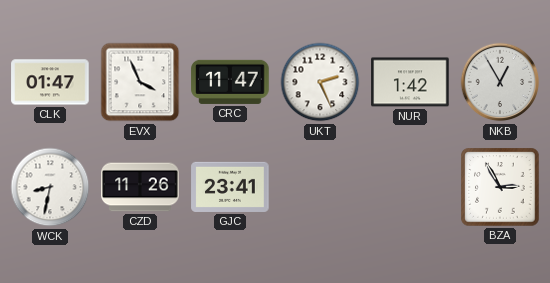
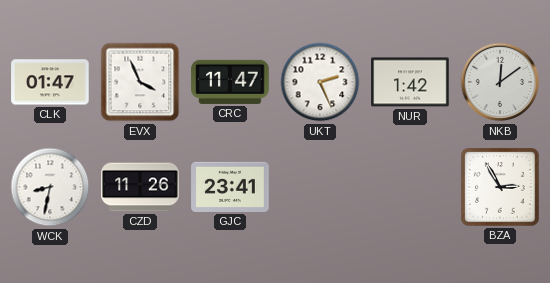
NKB: 12:55 -> 12:09
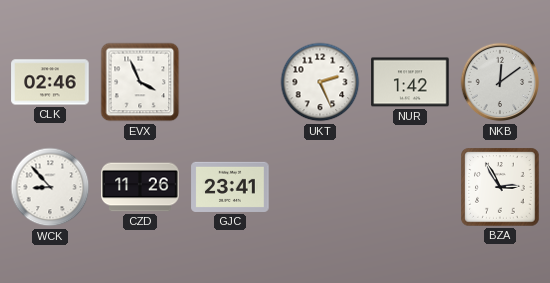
CLK: 01:47 -> 02:46
CRC: 11:47 -> none
WCK: 8:32 -> 8:53
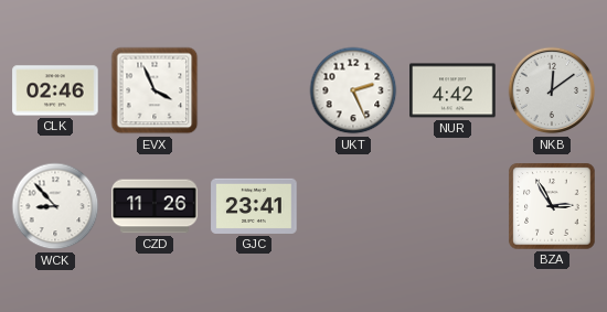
NUR: 1:42 -> 4:42
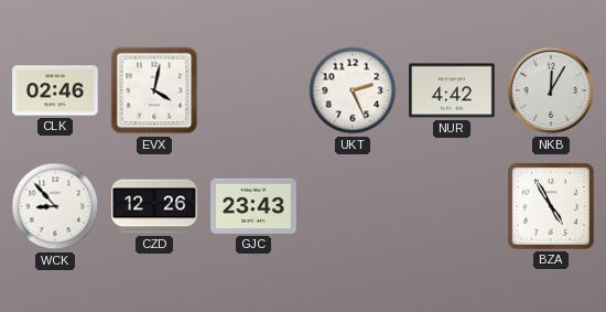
EVX: 3:56 -> 4:02
NKB: 12:09 -> 12:05
CZD: 11:26 -> 12:26
GJC: 23:41 -> 23:43
BZA: 2:55 -> 4:55
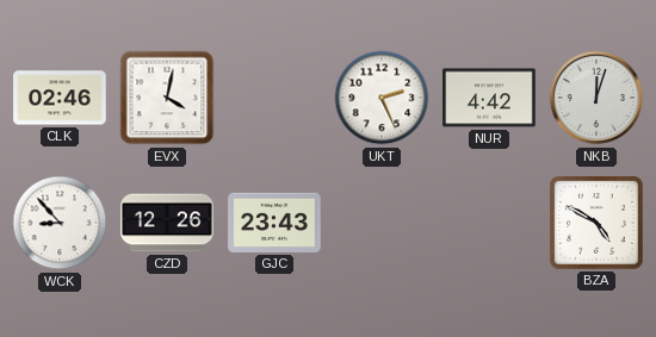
NKB: 12:05 -> 12:03
BZA: 4:55 -> 4:50
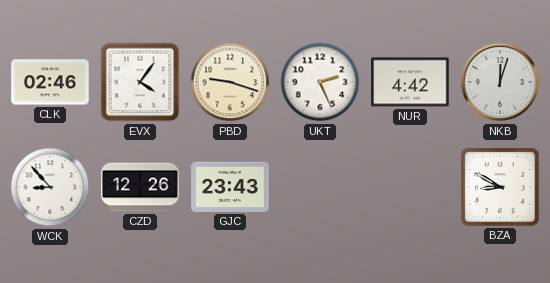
EVX: 4:02 -> 4:06
PBD: none -> 9:18
BZA: 4:50 -> 8:50
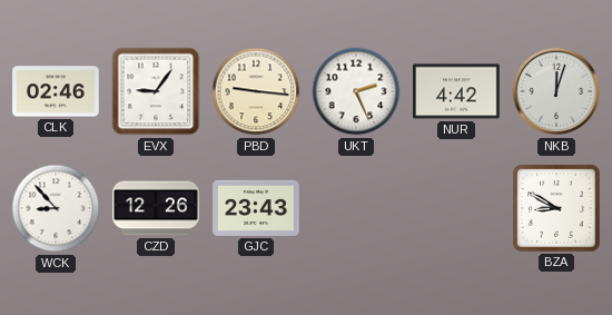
EVX: 4:06 -> 9:06
PBD: 9:18 -> 9:16
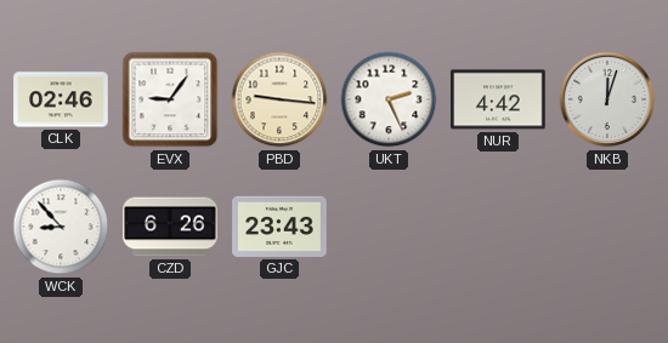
CZD: 12:26 -> 6:26
BZA: 8:50 -> none
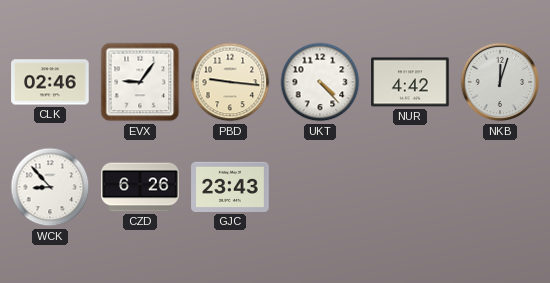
UKT: 2:26 -> 4:23
